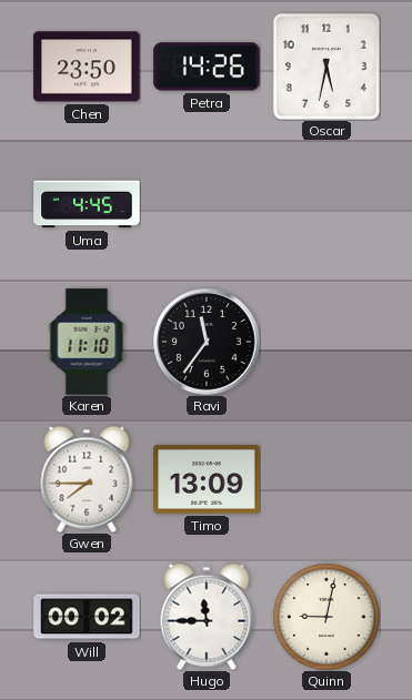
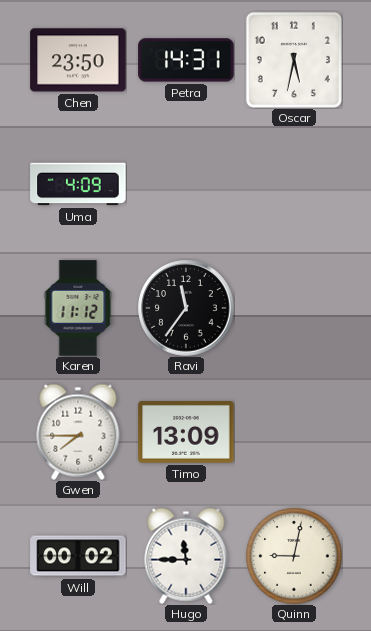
Petra: 14:26 -> 14:31
Uma: 4:45 -> 4:09
Karen: 11:10 -> 11:12
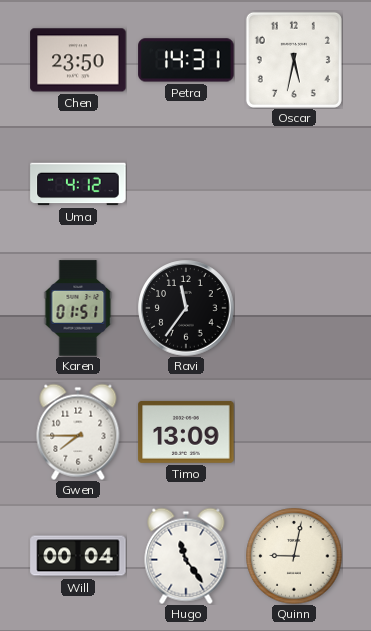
Uma: 4:09 -> 4:12
Karen: 11:12 -> 01:51
Will: 00:02 -> 00:04
Hugo: 11:45 -> 11:24
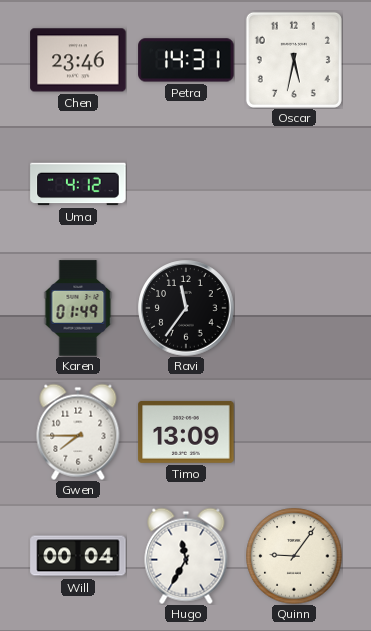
Chen: 23:50 -> 23:46
Karen: 01:51 -> 01:49
Hugo: 11:24 -> 11:35
Quinn: 9:02 -> 9:06
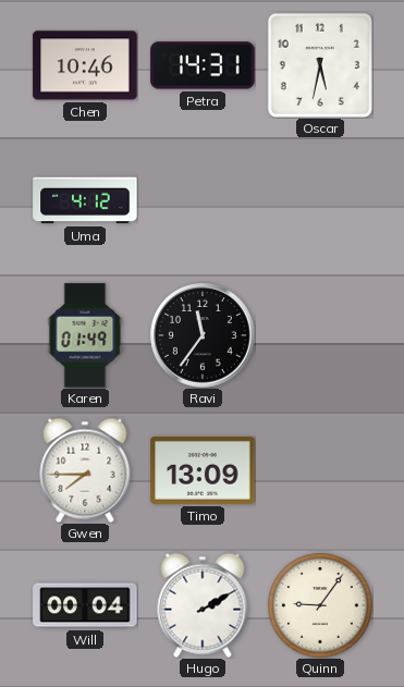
Chen: 23:46 -> 10:46
Hugo: 11:35 -> 2:10
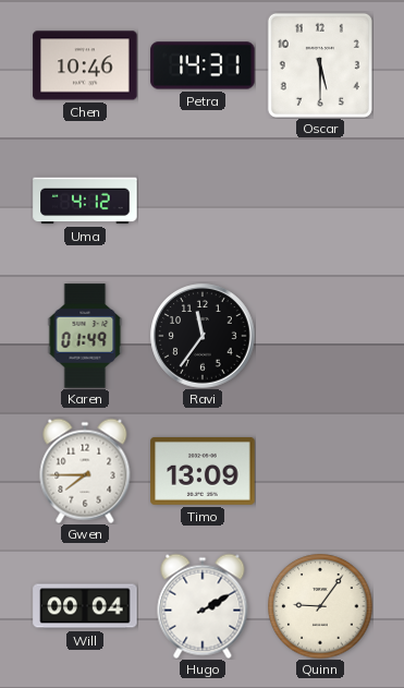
Oscar: 5:32 -> 5:30
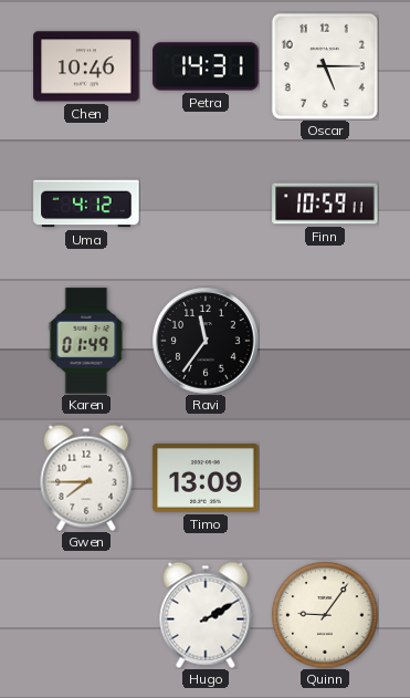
Oscar: 5:30 -> 5:15
Finn: none -> 10:59
Will: 00:04 -> none
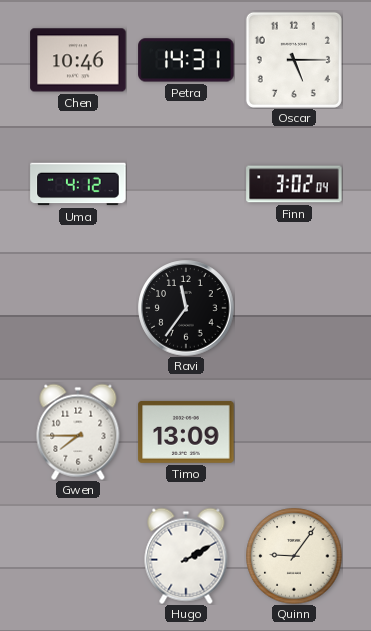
Finn: 10:59 -> 3:02
Karen: 01:49 -> none
